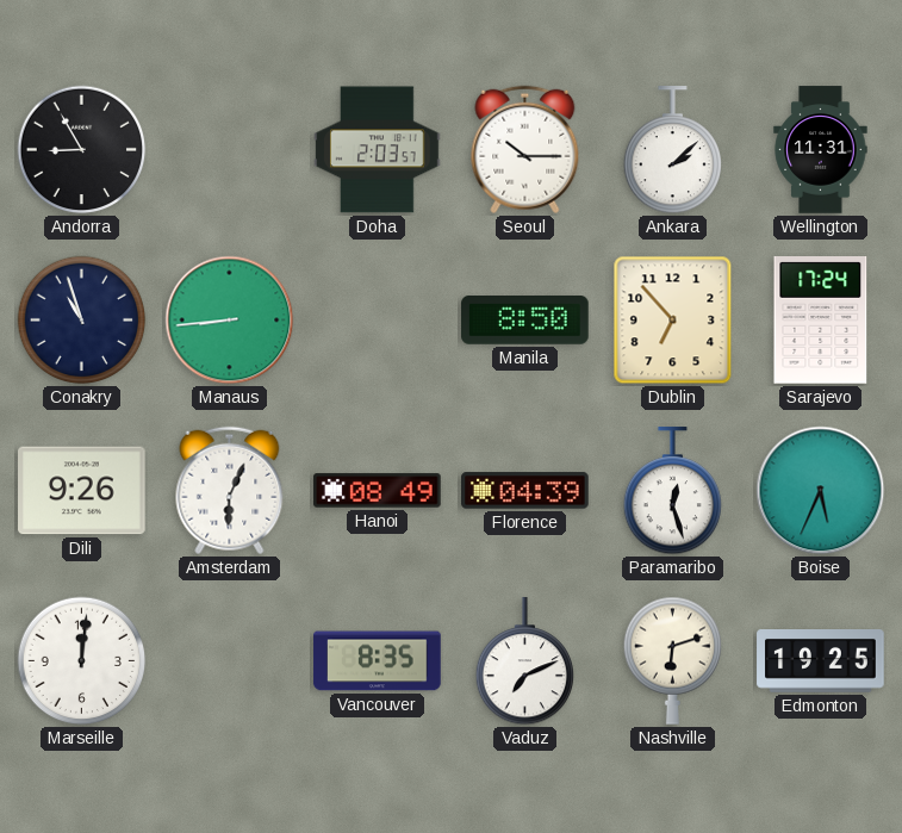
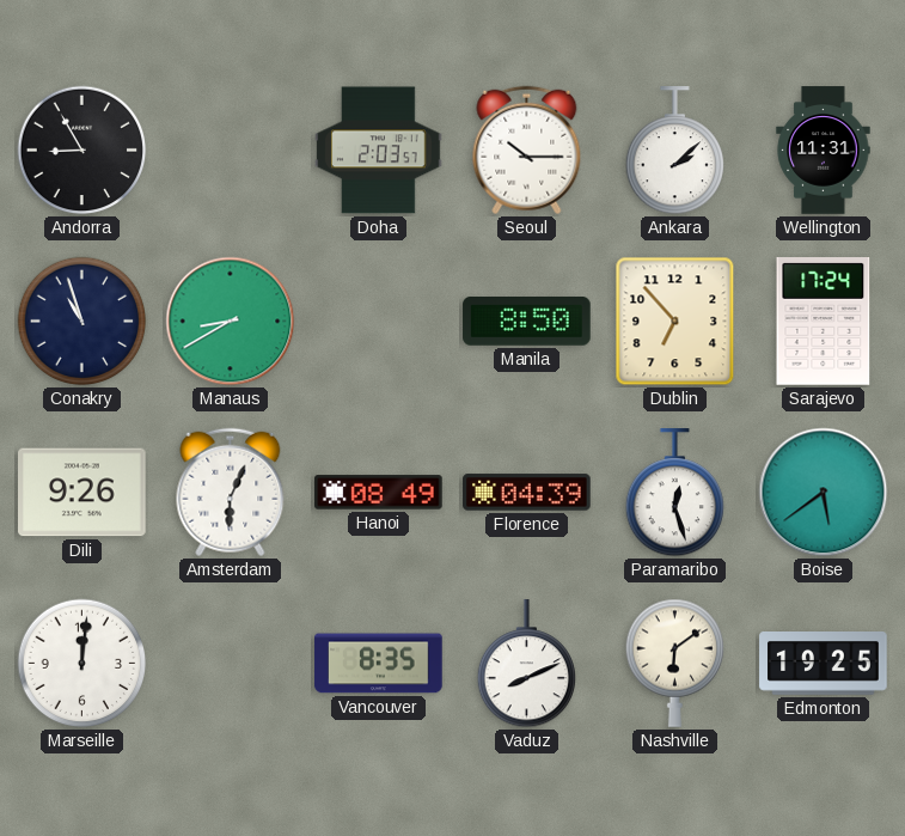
Manaus: 8:44 -> 8:40
Boise: 5:34 -> 5:39
Vaduz: 7:11 -> 8:11
Nashville: 6:12 -> 6:09
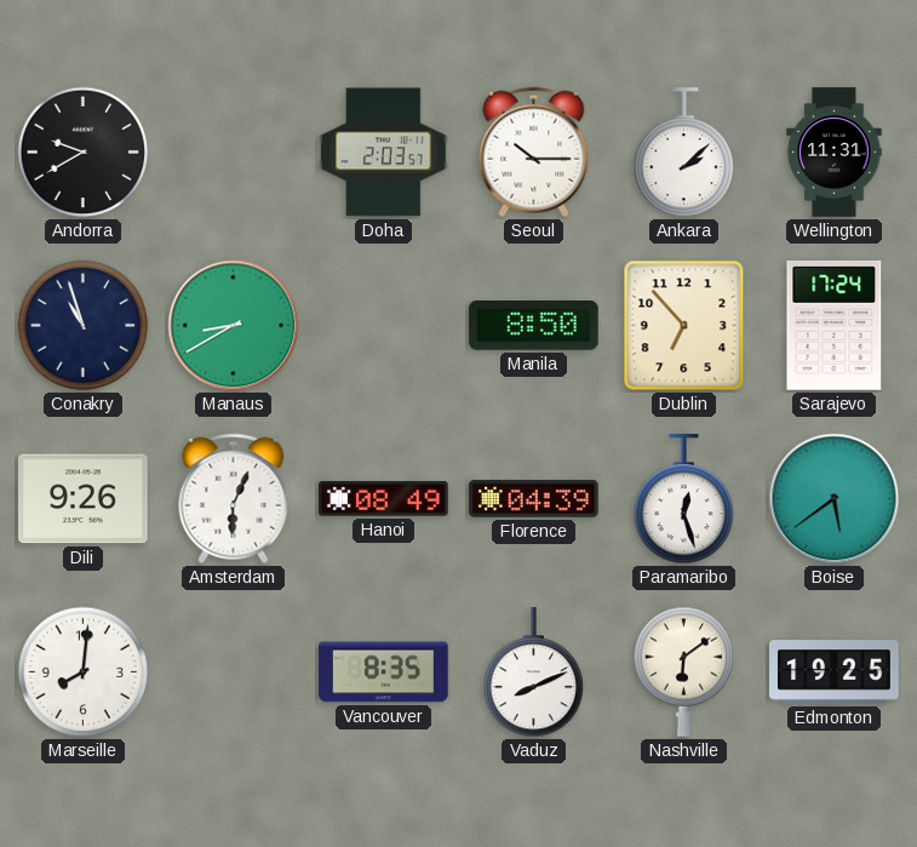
Andorra: 8:55 -> 9:40
Marseille: 12:01 -> 8:01
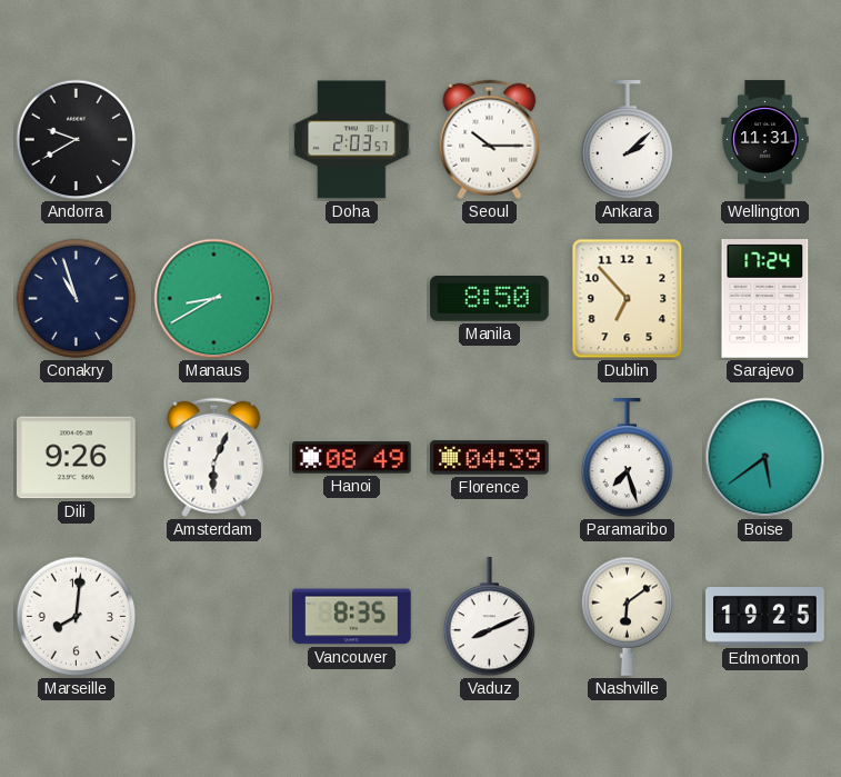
Paramaribo: 12:27 -> 7:27
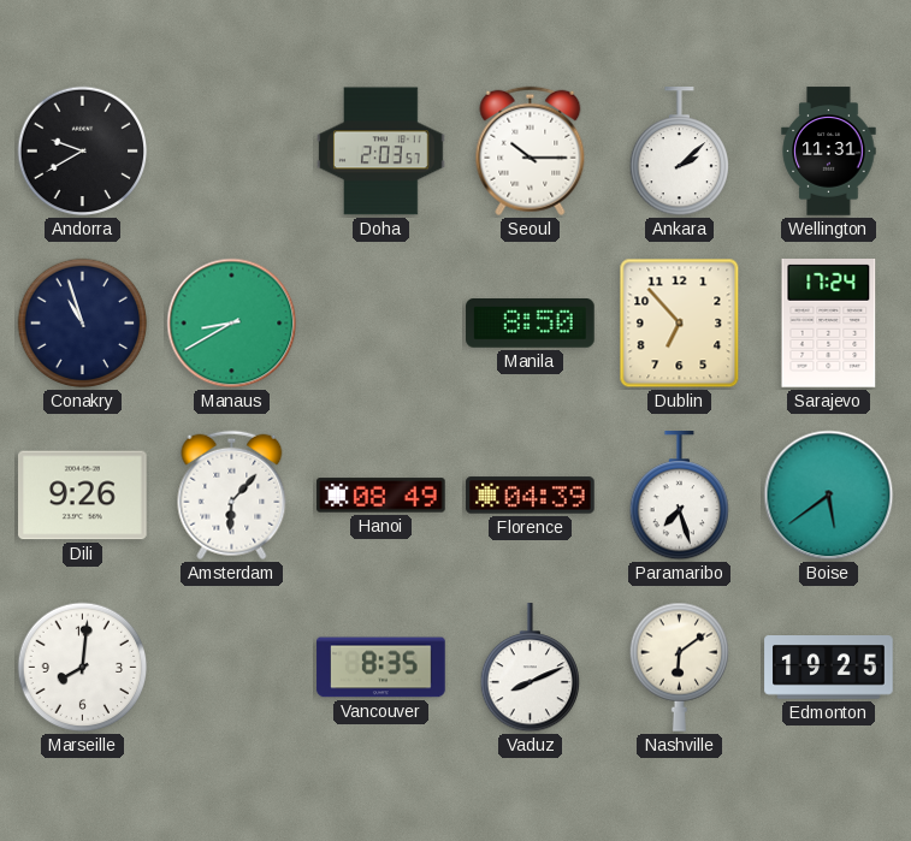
Amsterdam: 6:04 -> 6:07
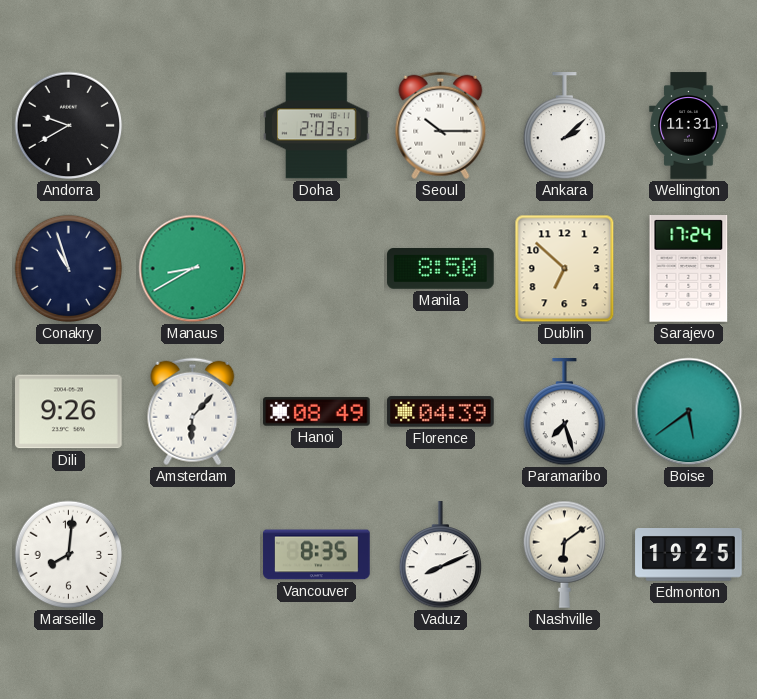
Dublin: 6:53 -> 6:52
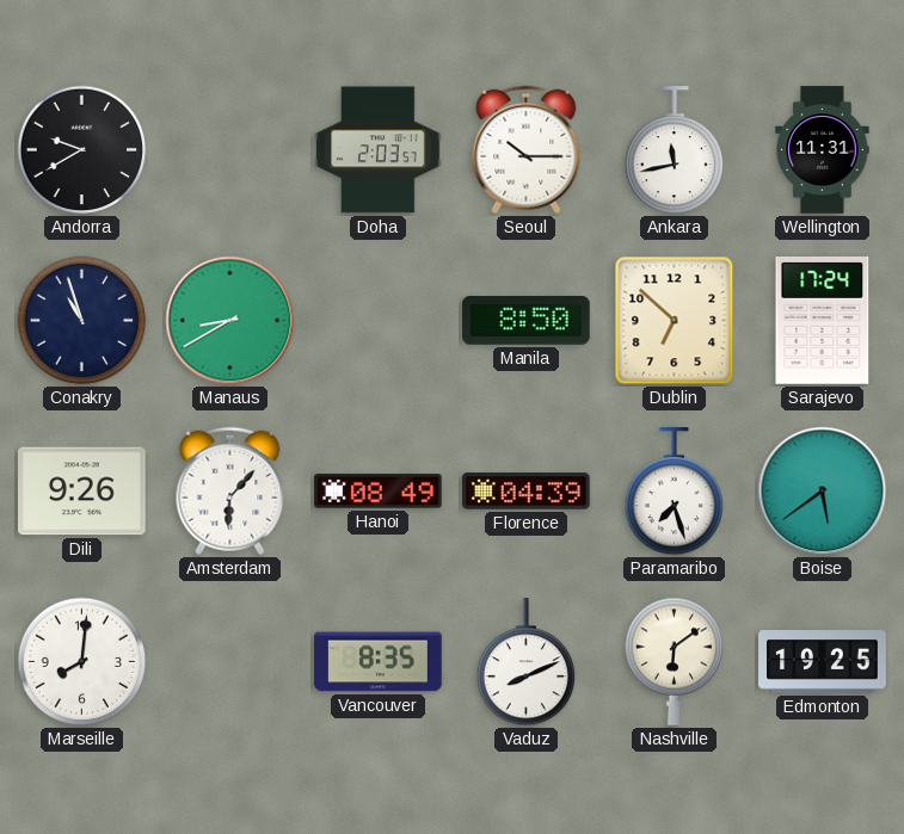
Ankara: 2:08 -> 11:43
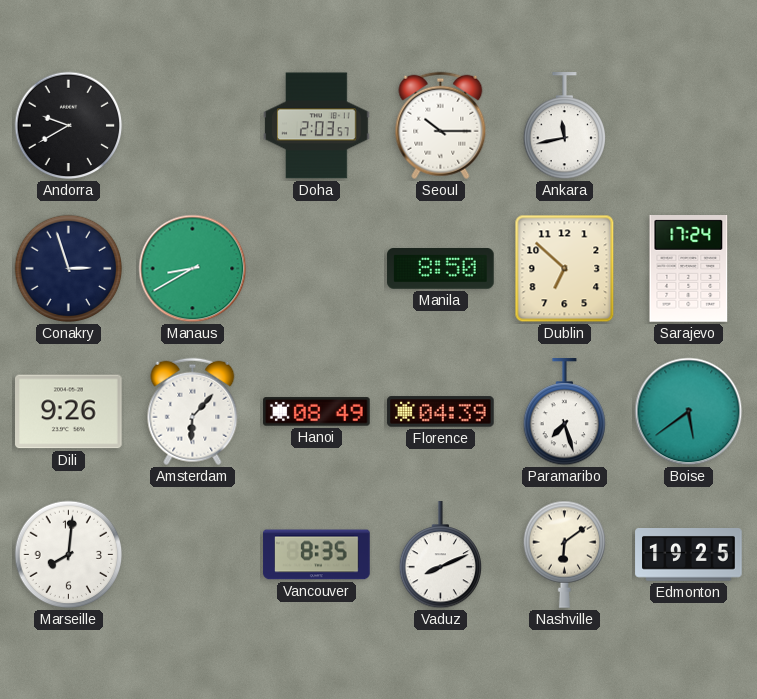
Wellington: 11:31 -> none
Conakry: 10:57 -> 2:57
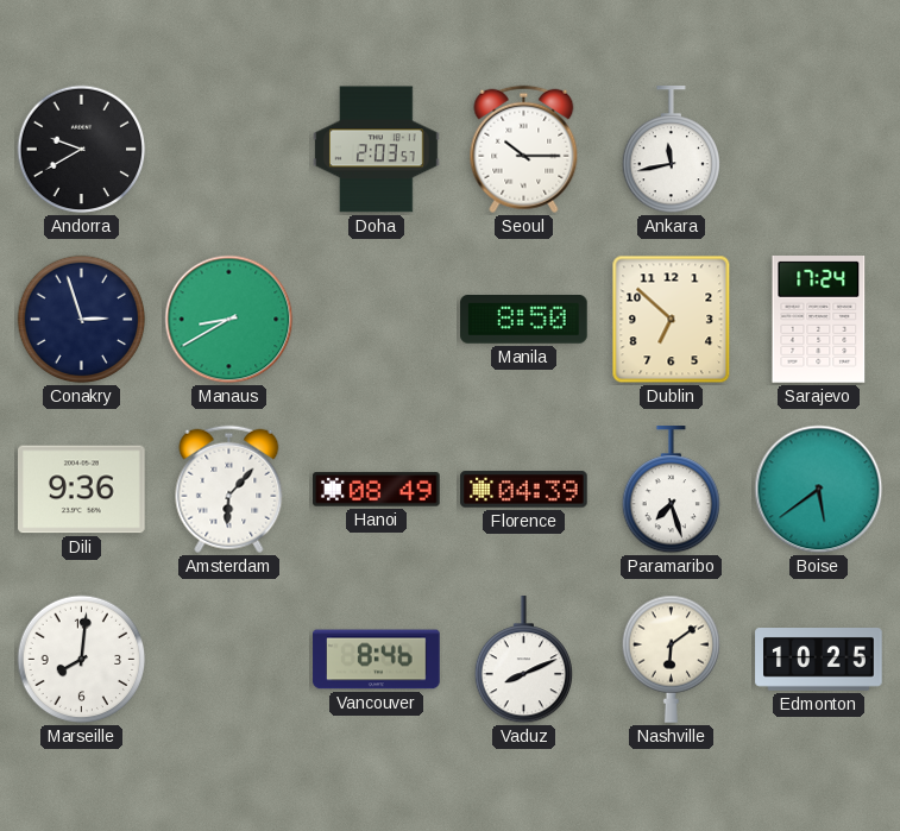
Dili: 9:26 -> 9:36
Vancouver: 8:35 -> 8:46
Edmonton: 19:25 -> 10:25
